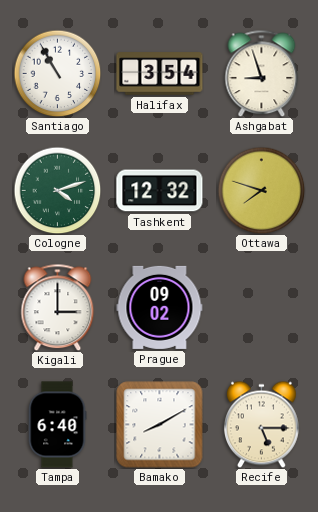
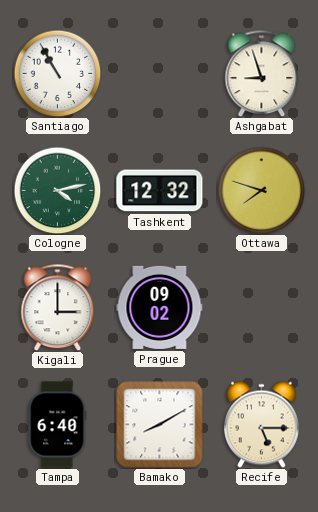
Halifax: 3:54 -> none
Cologne: 4:12 -> 4:13
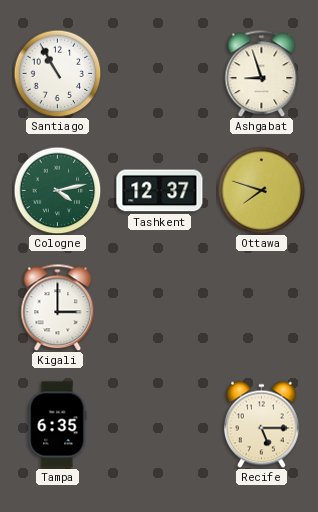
Tashkent: 12:32 -> 12:37
Prague: 09:02 -> none
Tampa: 6:40 -> 6:35
Bamako: 8:10 -> none
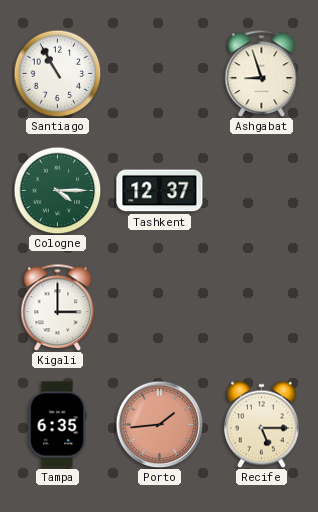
Cologne: 4:13 -> 4:15
Ottawa: 7:48 -> none
Porto: none -> 1:44
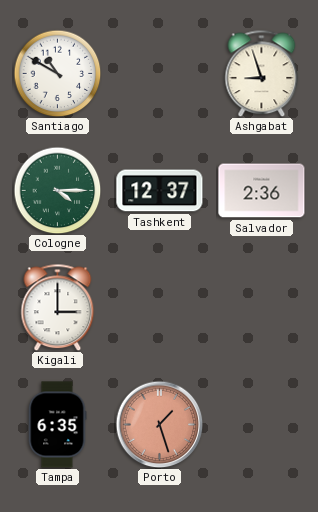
Santiago: 10:55 -> 10:50
Salvador: none -> 2:36
Porto: 1:44 -> 1:27
Recife: 5:15 -> none
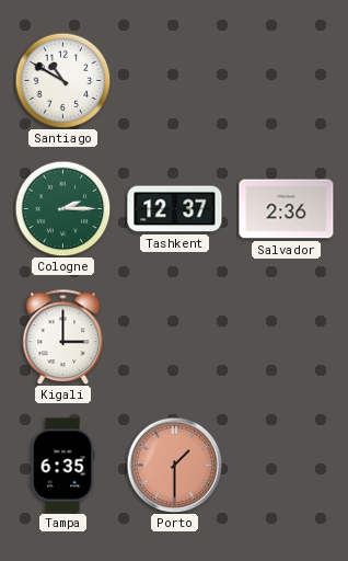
Ashgabat: 8:57 -> none
Cologne: 4:15 -> 2:15
Porto: 1:27 -> 1:30
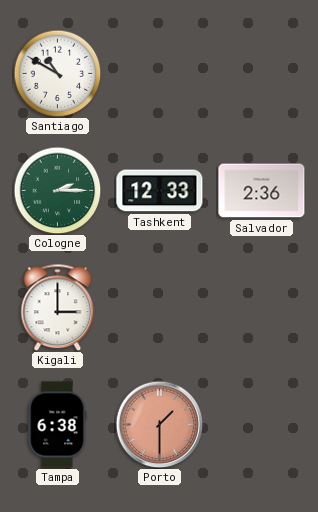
Tashkent: 12:37 -> 12:33
Tampa: 6:35 -> 6:38
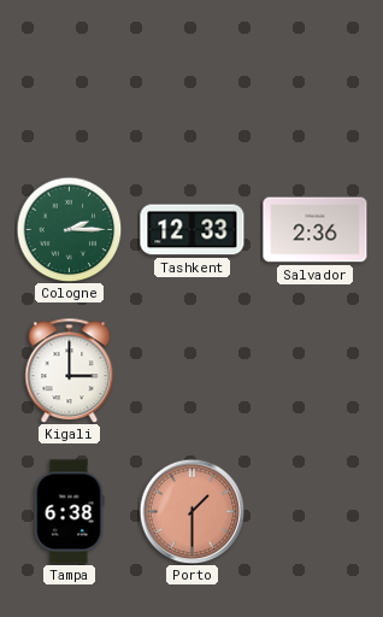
Santiago: 10:50 -> none
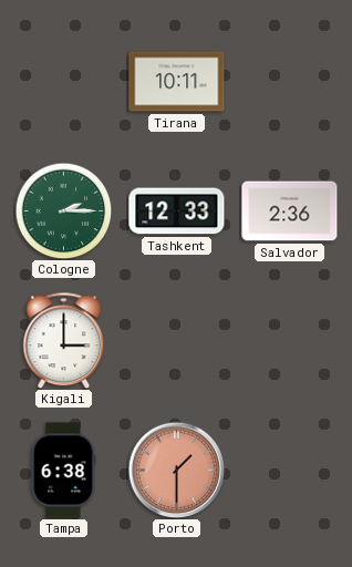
Tirana: none -> 10:11
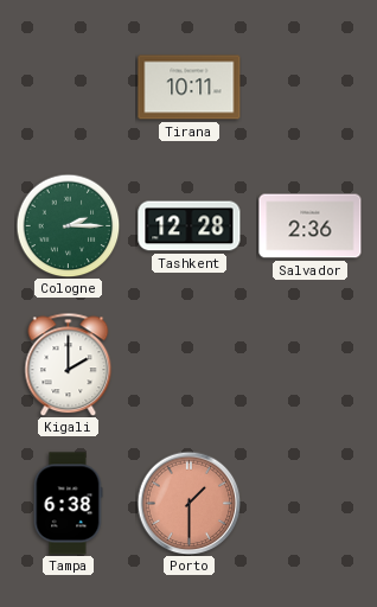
Tashkent: 12:33 -> 12:28
Kigali: 3:00 -> 2:00
